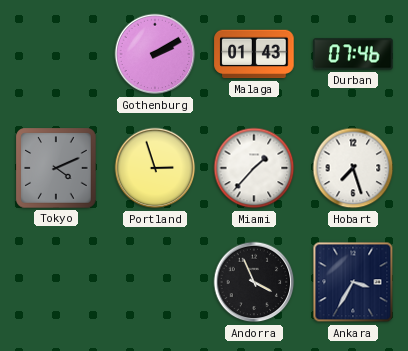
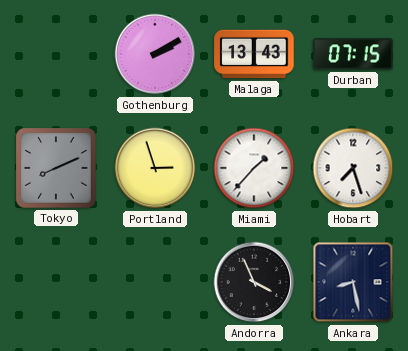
Malaga: 01:43 -> 13:43
Durban: 07:46 -> 07:15
Tokyo: 4:11 -> 8:11
Ankara: 3:35 -> 8:28
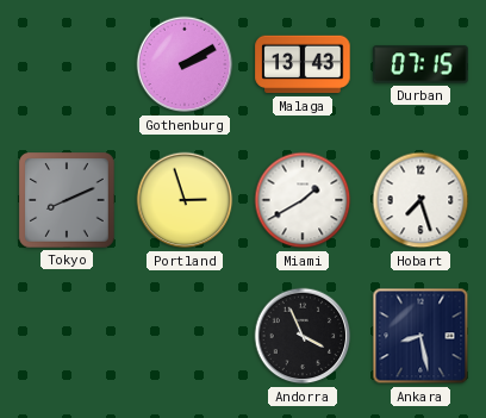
Miami: 1:37 -> 1:40
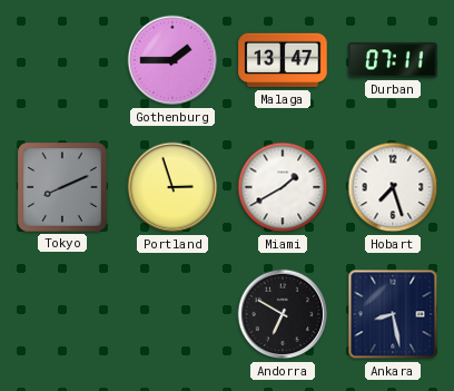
Gothenburg: 2:10 -> 1:45
Malaga: 13:43 -> 13:47
Durban: 07:15 -> 07:11
Andorra: 3:56 -> 6:50
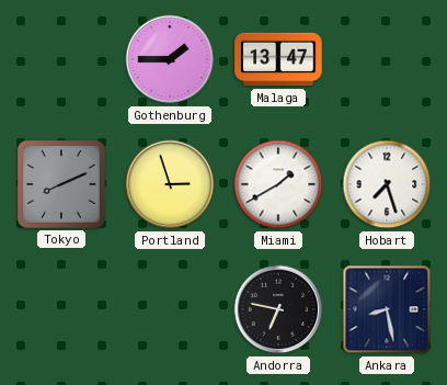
Durban: 07:11 -> none
Andorra: 6:50 -> 6:47
